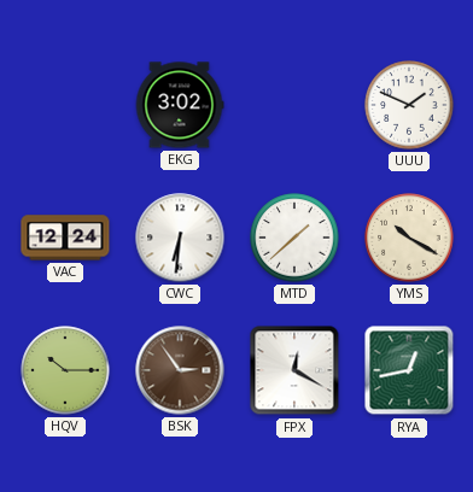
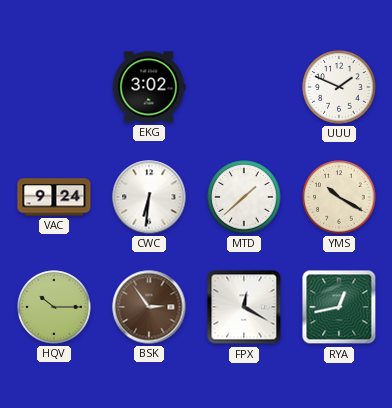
VAC: 12:24 -> 9:24
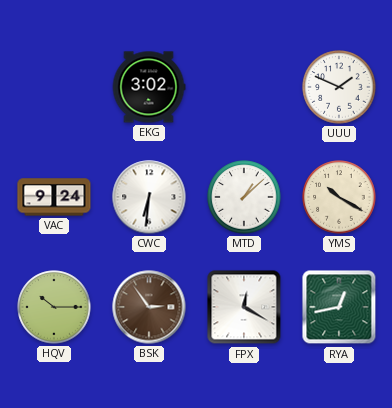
MTD: 1:38 -> 1:08
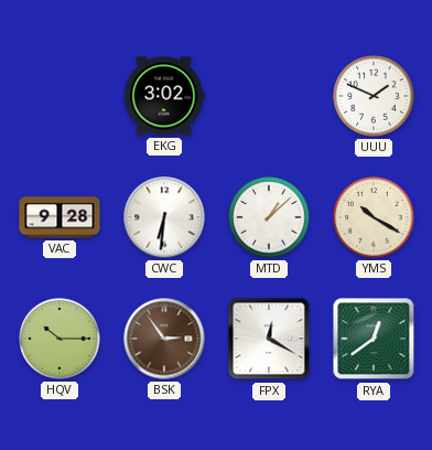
VAC: 9:24 -> 9:28
RYA: 12:43 -> 12:39
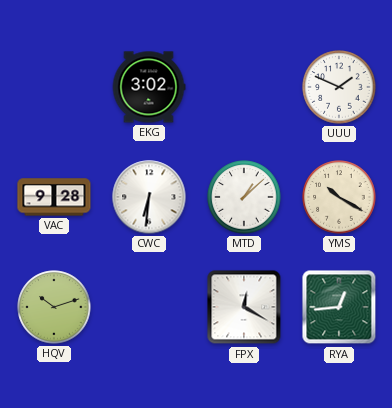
HQV: 10:15 -> 10:12
BSK: 2:54 -> none
RYA: 12:39 -> 12:44
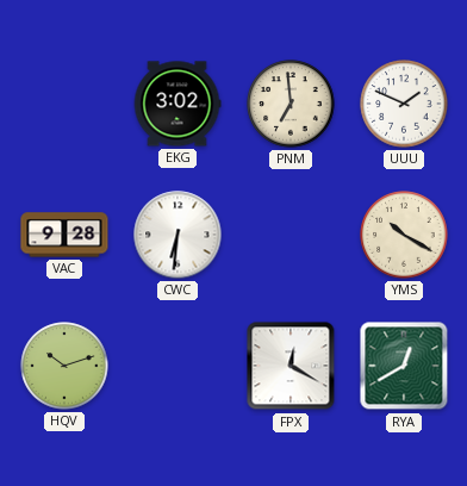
PNM: none -> 6:59
MTD: 1:08 -> none
RYA: 12:44 -> 12:40
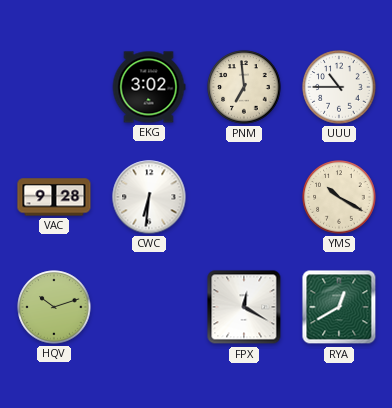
UUU: 1:49 -> 10:45
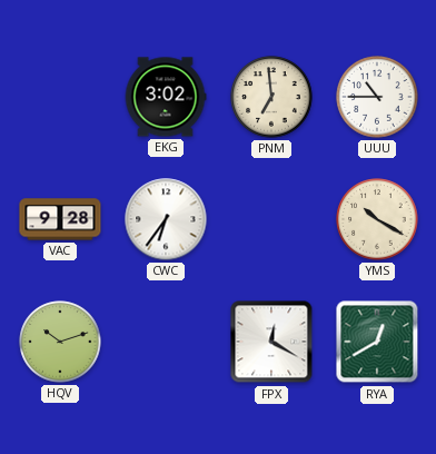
CWC: 6:31 -> 6:36
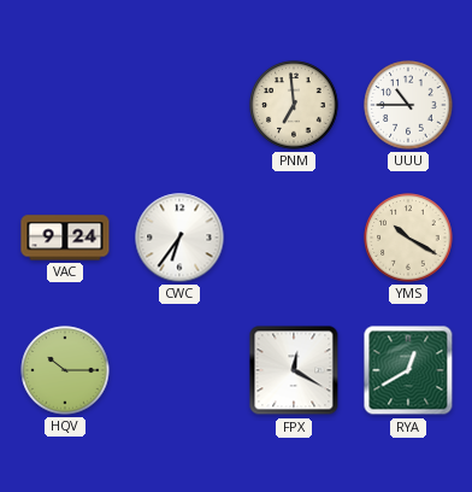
EKG: 3:02 -> none
VAC: 9:28 -> 9:24
HQV: 10:12 -> 10:15
